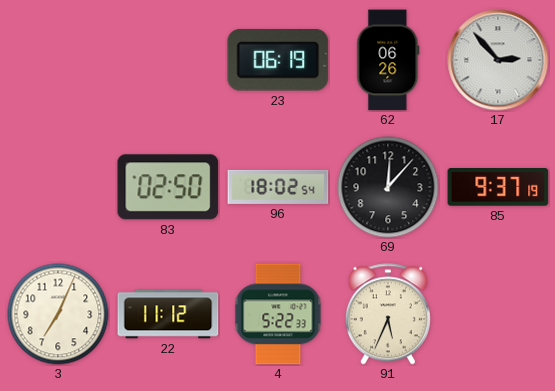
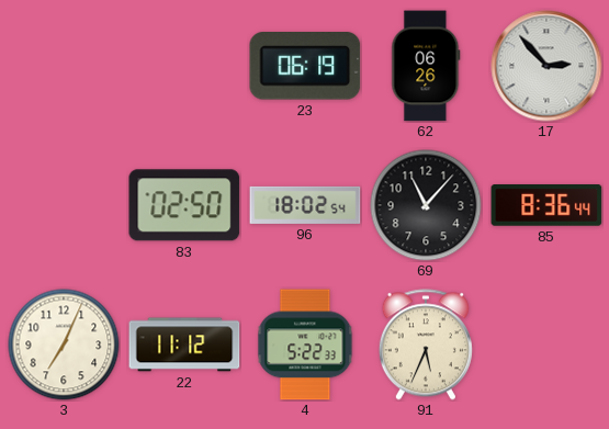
69: 12:07 -> 11:07
85: 9:37 -> 8:36
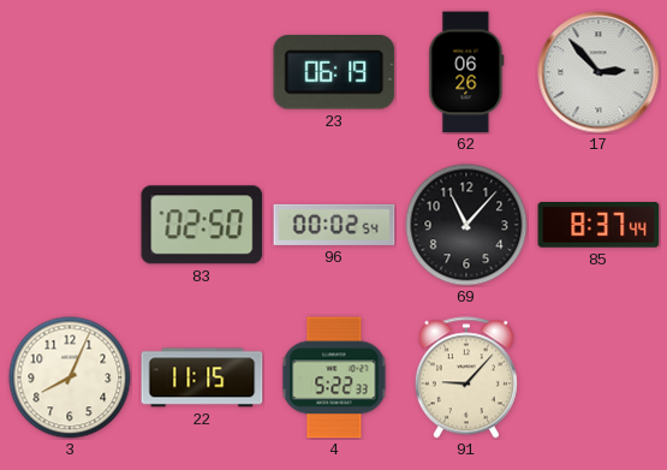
96: 18:02 -> 00:02
85: 8:36 -> 8:37
3: 7:04 -> 8:04
22: 11:12 -> 11:15
91: 5:34 -> 9:07
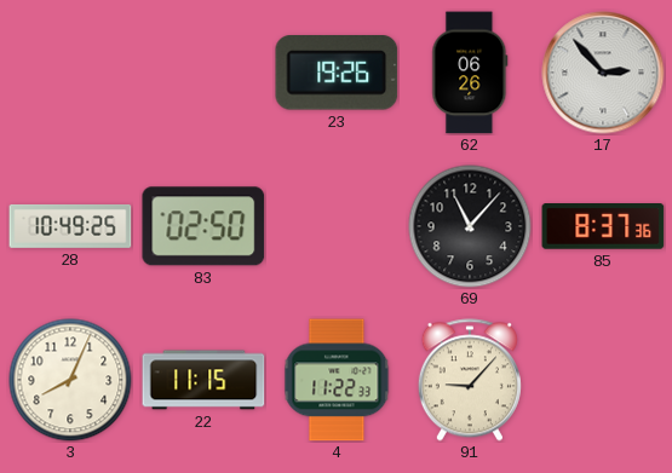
23: 06:19 -> 19:26
28: none -> 10:49
96: 00:02 -> none
85: 8:37:44 -> 8:37:36
4: 5:22 -> 11:22
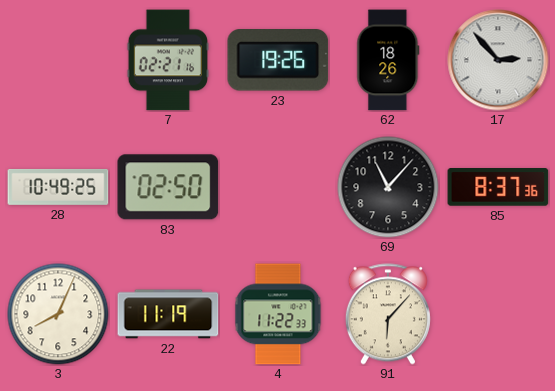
7: none -> 02:21
62: 06:26 -> 18:26
22: 11:15 -> 11:19
91: 9:07 -> 6:07
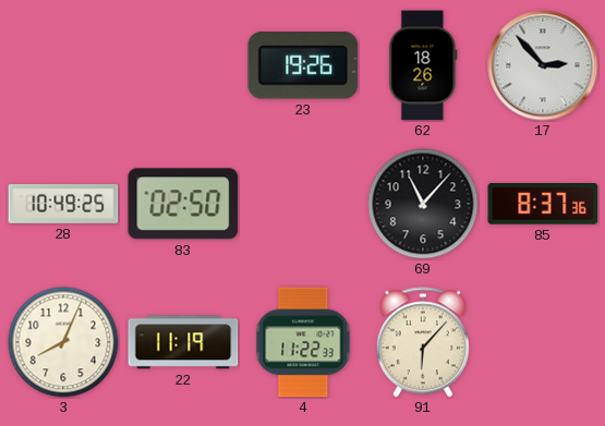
7: 02:21 -> none
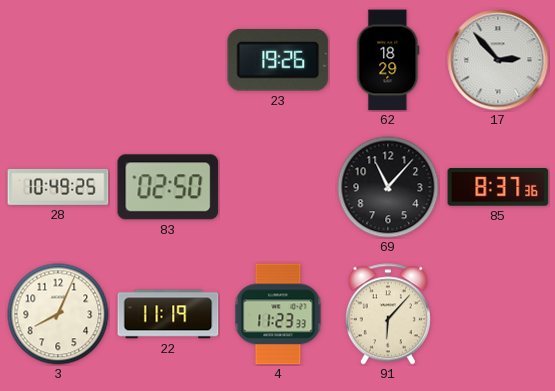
62: 18:26 -> 18:29
4: 11:22 -> 11:23
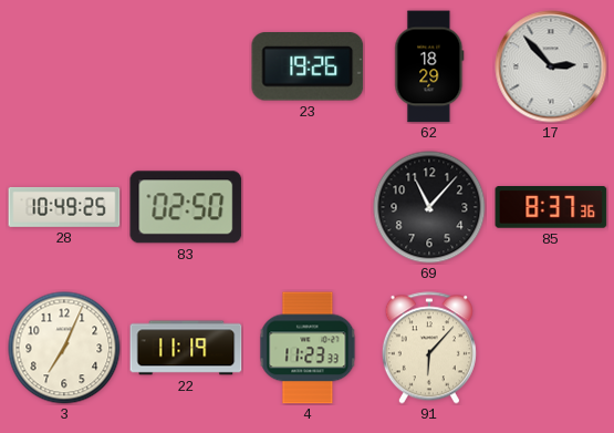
3: 8:04 -> 7:04
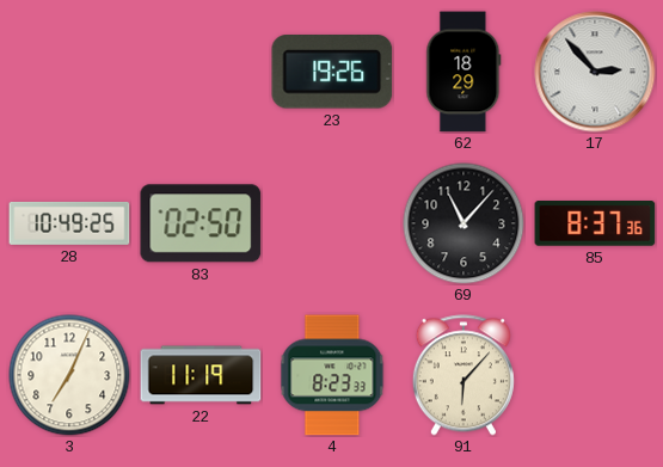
4: 11:23 -> 8:23
